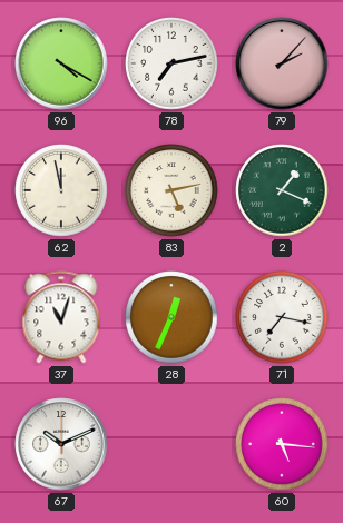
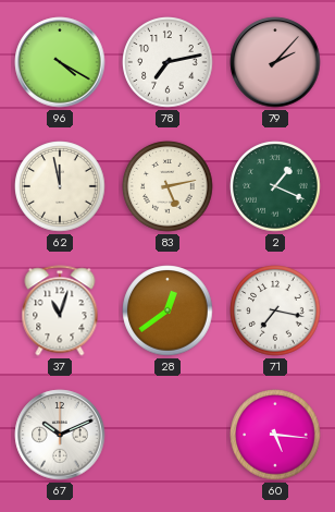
28: 12:34 -> 12:39
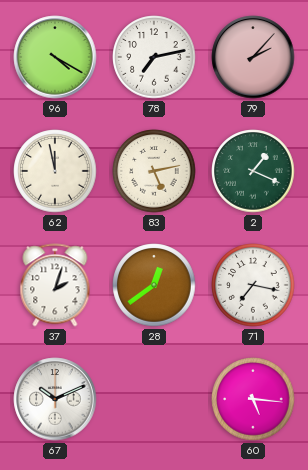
37: 11:03 -> 2:03
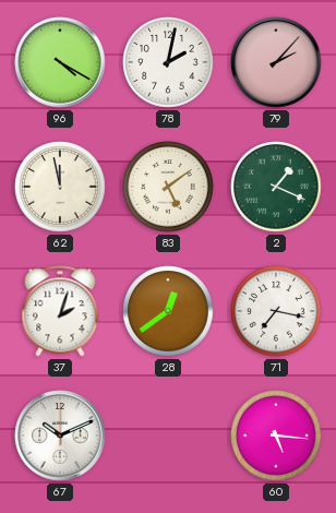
78: 7:13 -> 2:02
83: 5:13 -> 5:09
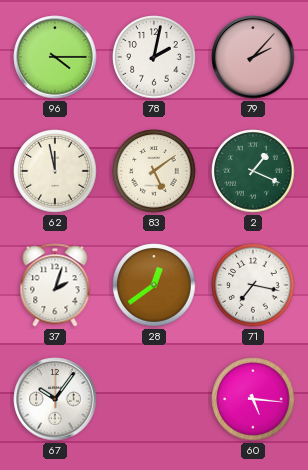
96: 4:20 -> 4:15
67: 10:11 -> 10:06
